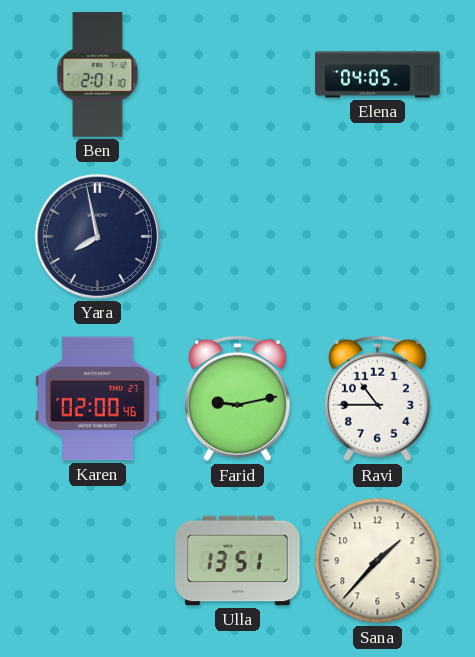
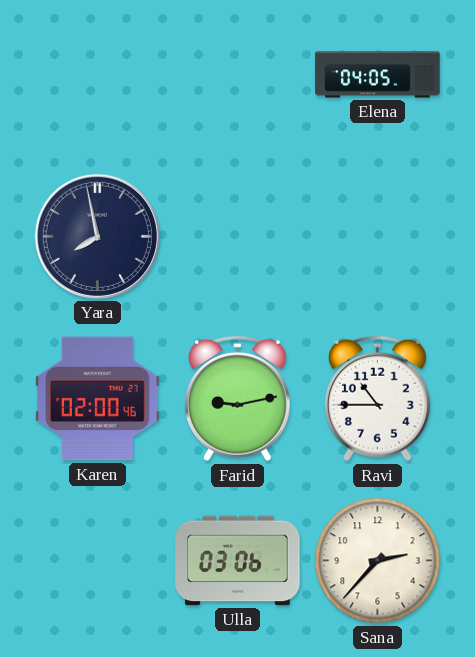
Ben: 2:01 -> none
Ulla: 13:51 -> 03:06
Sana: 1:37 -> 2:37
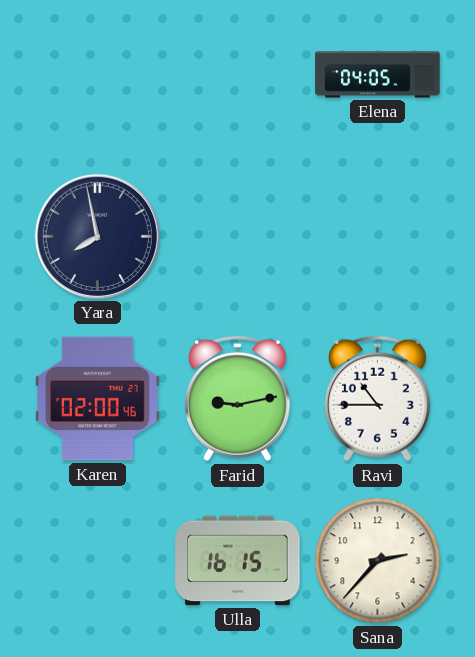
Ulla: 03:06 -> 16:15
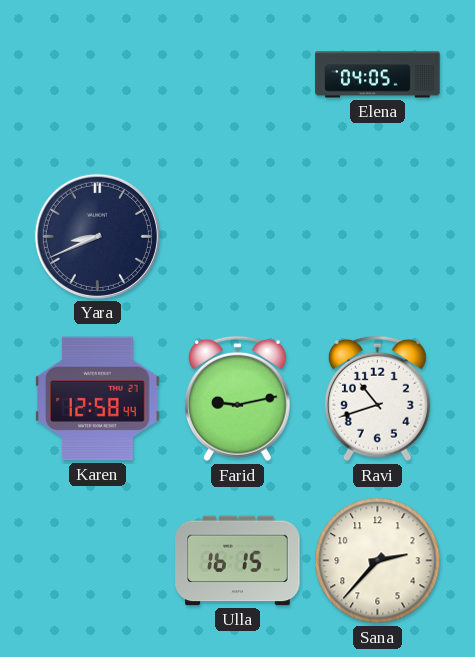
Yara: 7:58 -> 8:41
Karen: 02:00 -> 12:58
Ravi: 10:45 -> 10:42
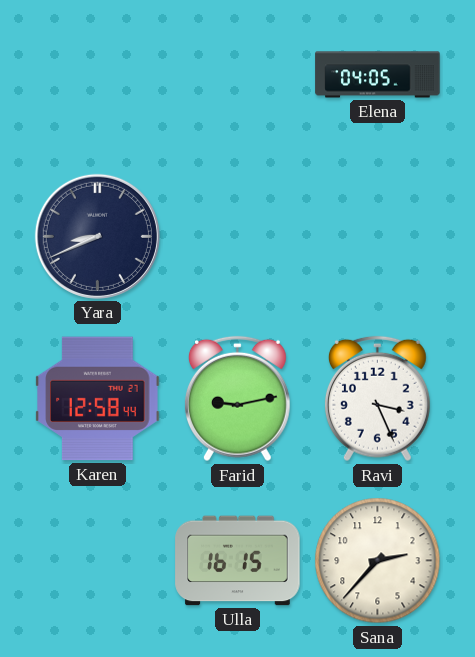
Ravi: 10:42 -> 3:26
